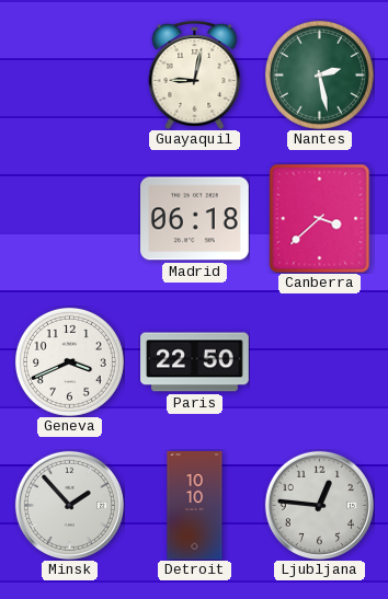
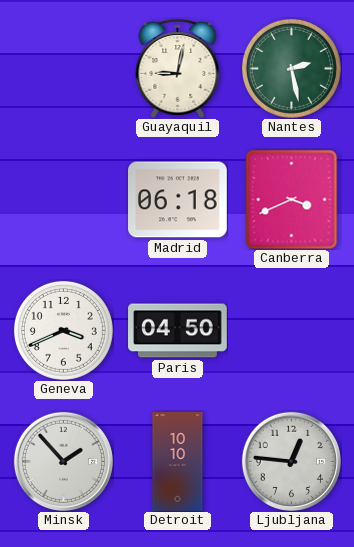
Canberra: 3:38 -> 3:41
Paris: 22:50 -> 04:50
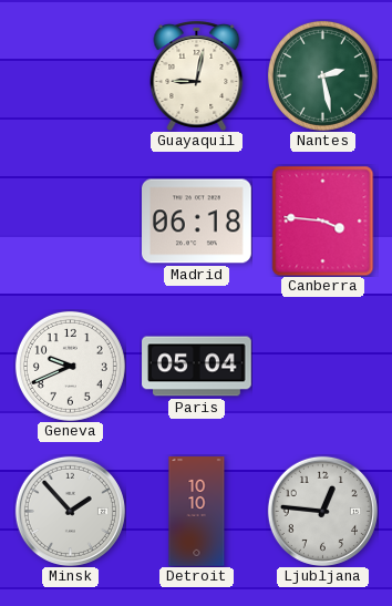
Canberra: 3:41 -> 3:46
Geneva: 3:41 -> 9:41
Paris: 04:50 -> 05:04
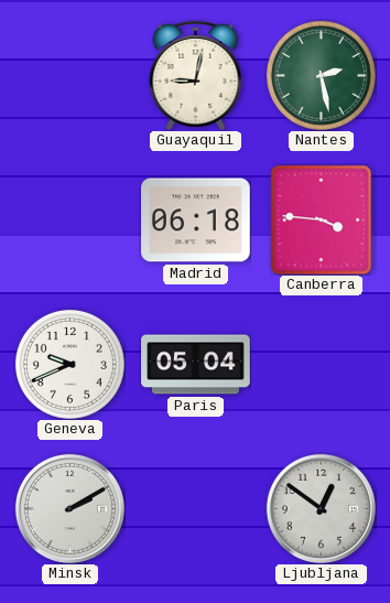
Minsk: 1:53 -> 2:10
Detroit: 10:10 -> none
Ljubljana: 12:46 -> 12:51
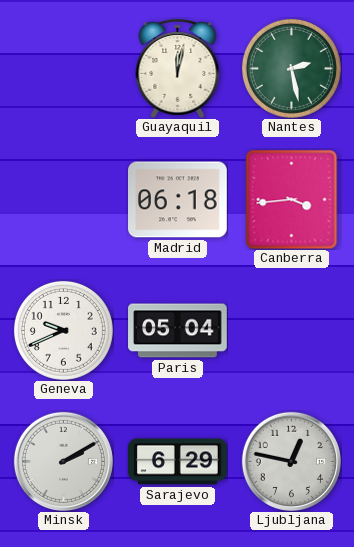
Guayaquil: 9:02 -> 12:02
Canberra: 3:46 -> 3:44
Sarajevo: none -> 6:29
Ljubljana: 12:51 -> 12:47
